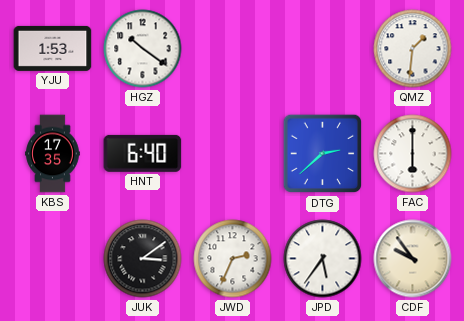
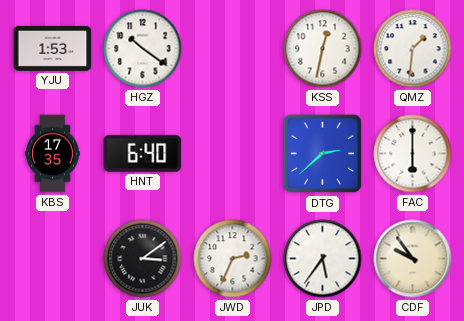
KSS: none -> 12:32
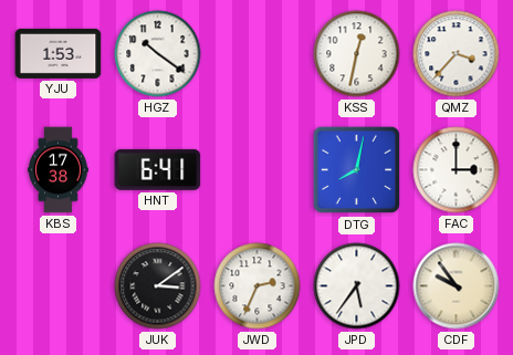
QMZ: 1:31 -> 3:37
KBS: 17:35 -> 17:38
HNT: 6:40 -> 6:41
DTG: 2:38 -> 8:02
FAC: 6:00 -> 3:00
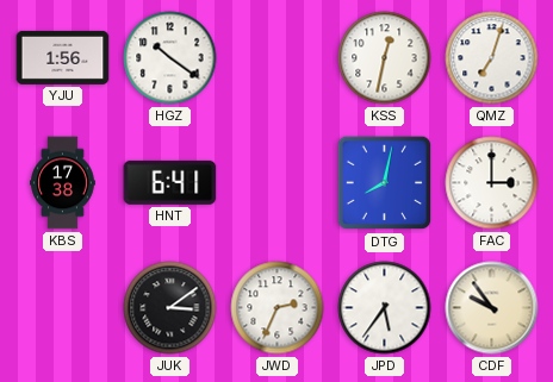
YJU: 1:53 -> 1:56
QMZ: 3:37 -> 7:03
